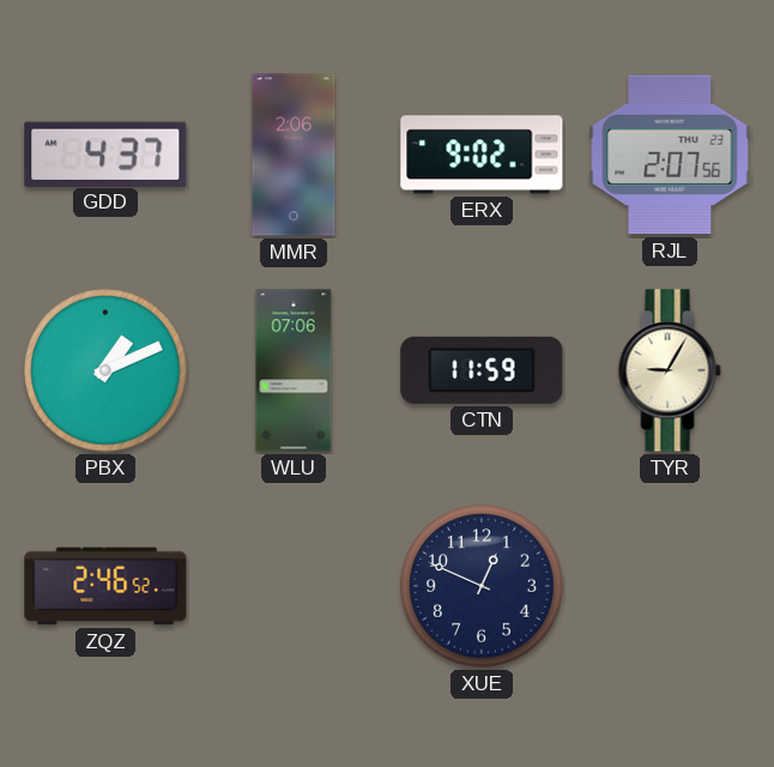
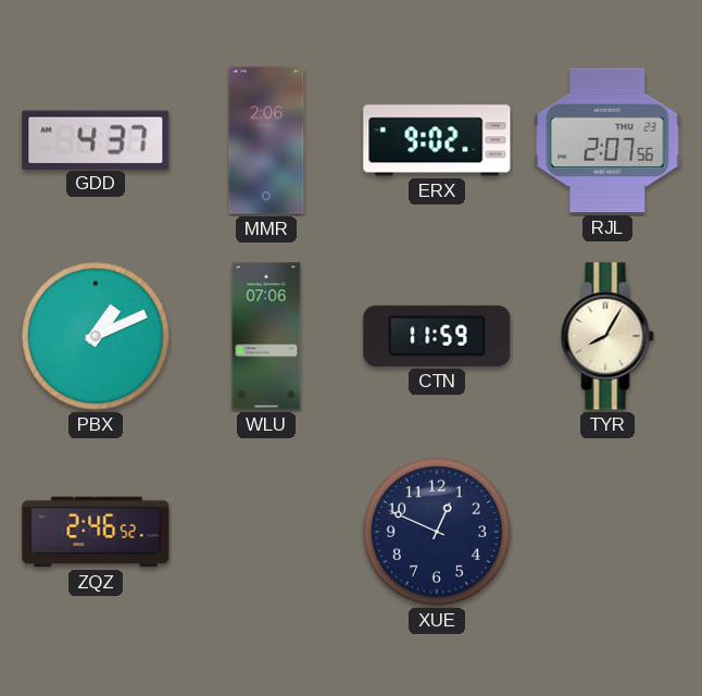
TYR: 9:05 -> 8:05
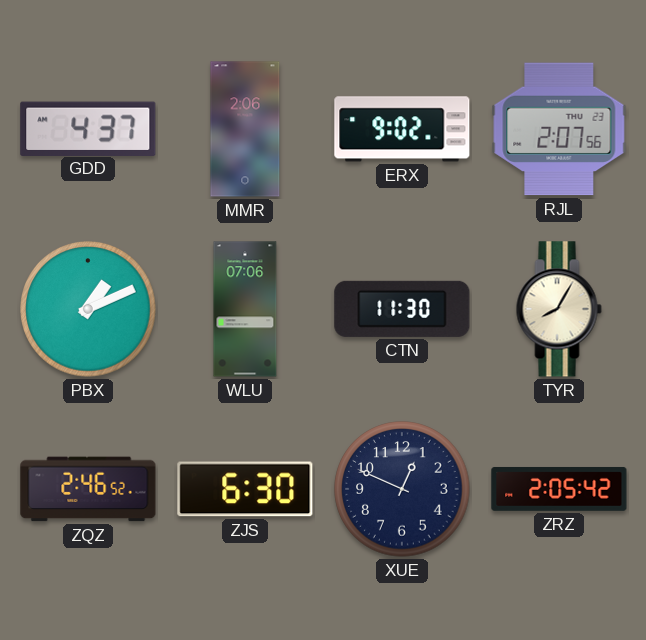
CTN: 11:59 -> 11:30
ZJS: none -> 6:30
ZRZ: none -> 2:05
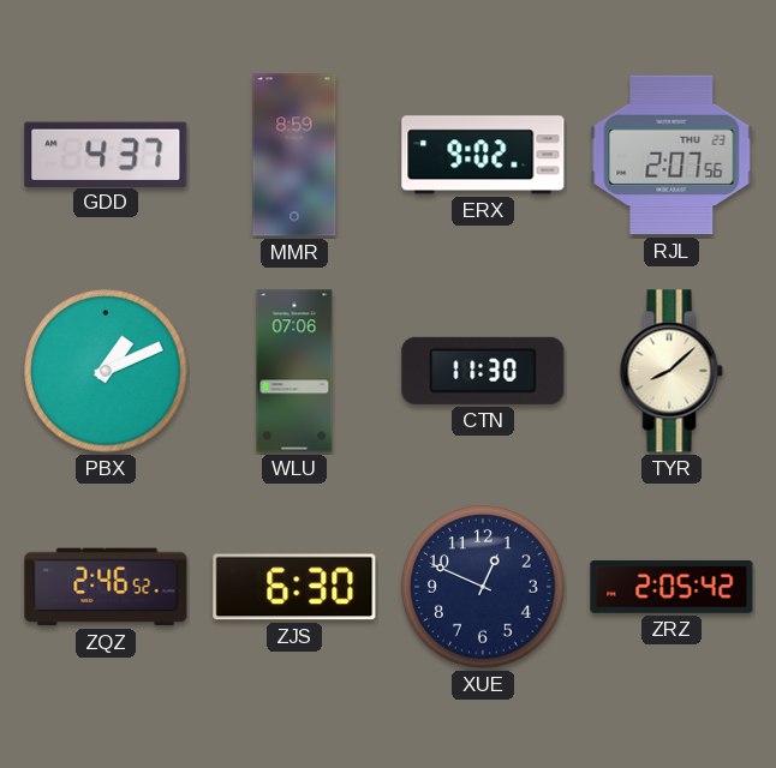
MMR: 2:06 -> 8:59
TYR: 8:05 -> 8:08
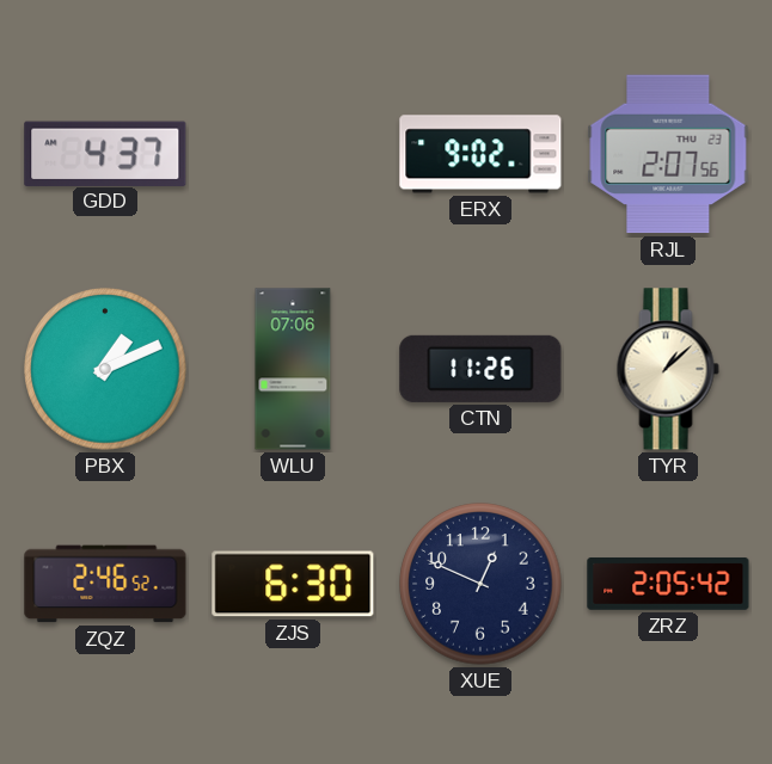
MMR: 8:59 -> none
CTN: 11:30 -> 11:26
TYR: 8:08 -> 1:08
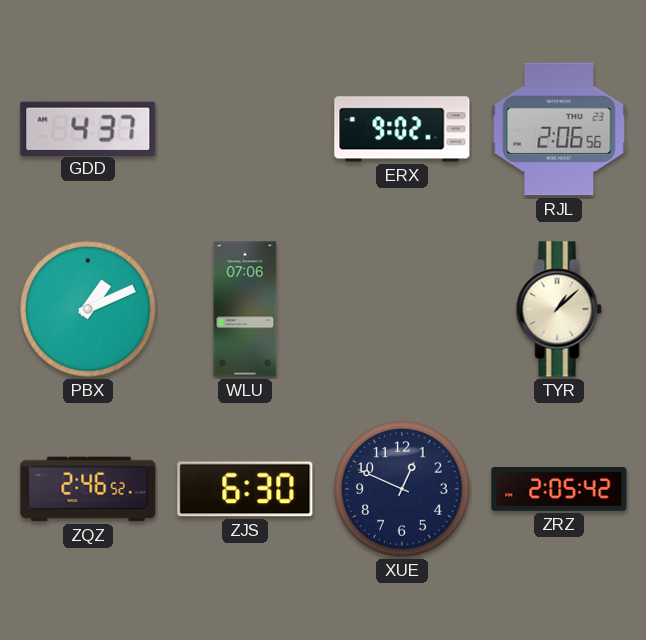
RJL: 2:07 -> 2:06
CTN: 11:26 -> none
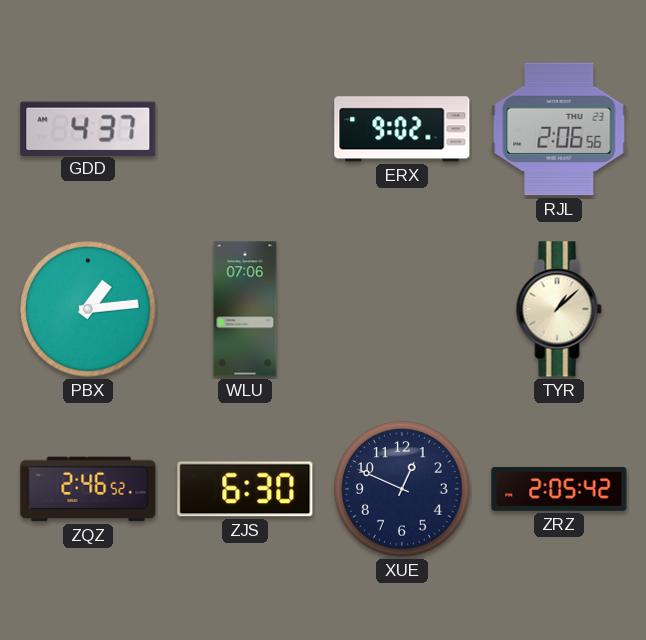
PBX: 1:11 -> 1:14
